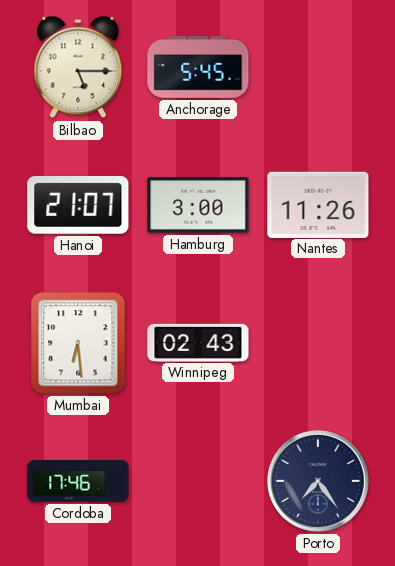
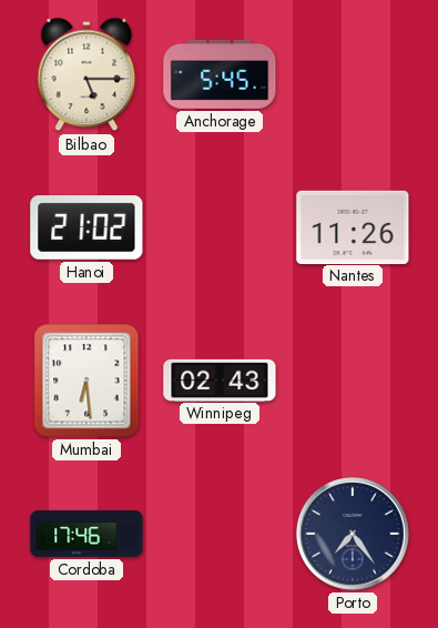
Hanoi: 21:07 -> 21:02
Hamburg: 3:00 -> none
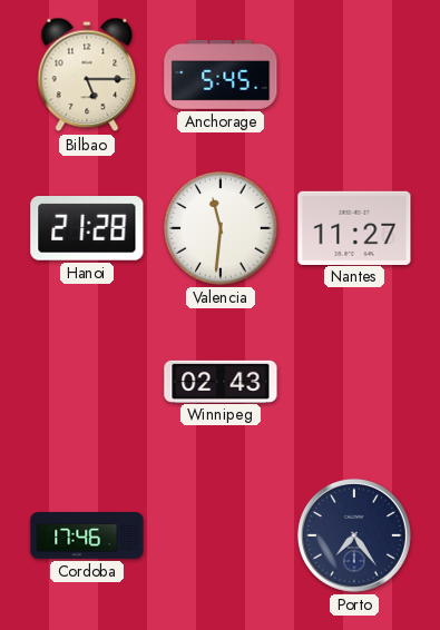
Hanoi: 21:02 -> 21:28
Valencia: none -> 11:31
Nantes: 11:26 -> 11:27
Mumbai: 6:29 -> none
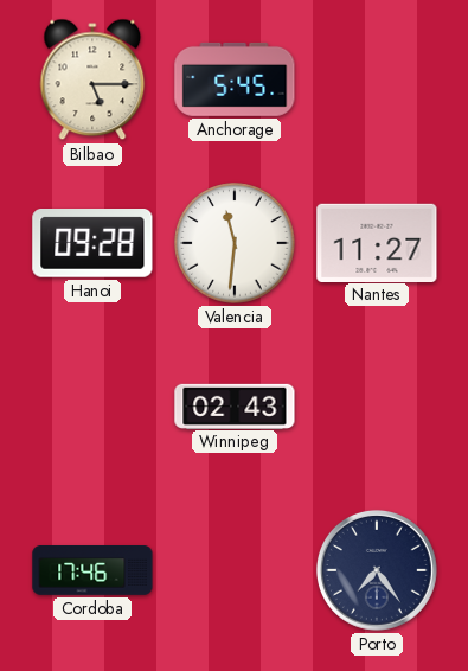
Hanoi: 21:28 -> 09:28
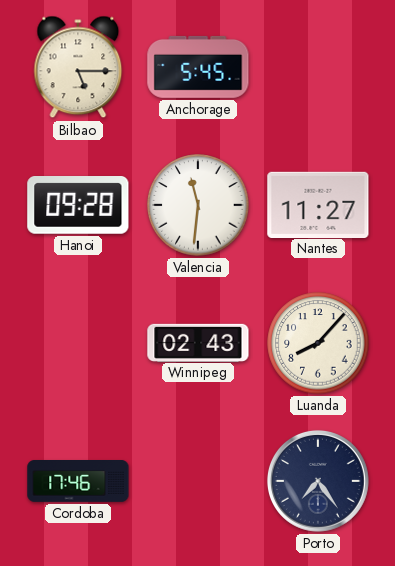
Luanda: none -> 8:07
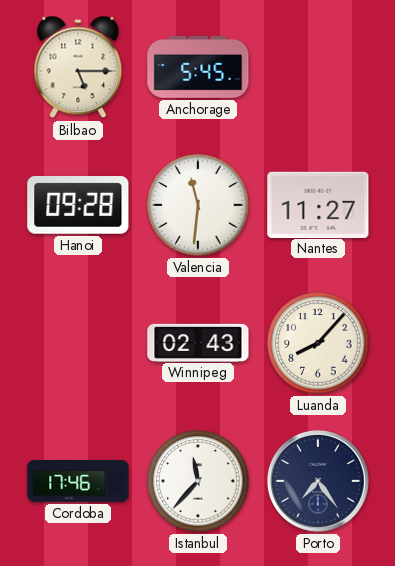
Istanbul: none -> 11:37
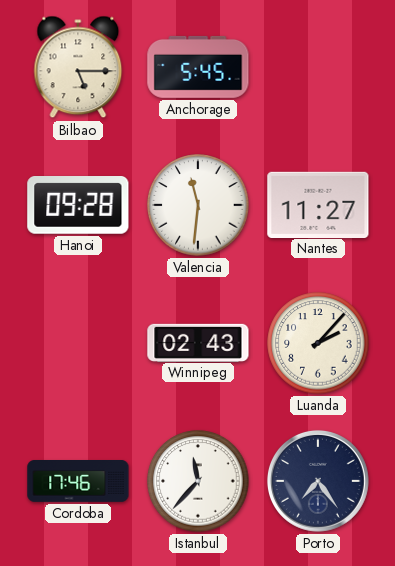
Luanda: 8:07 -> 2:07
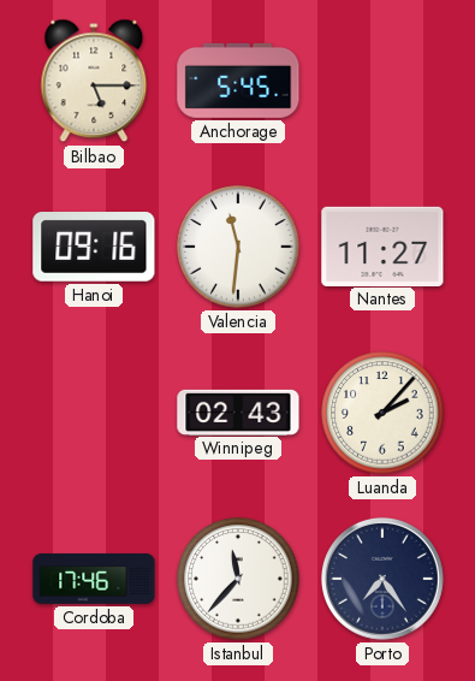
Hanoi: 09:28 -> 09:16
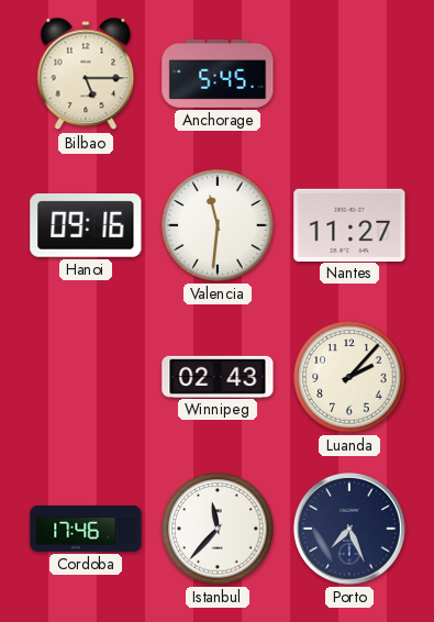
Porto: 7:24 -> 7:26
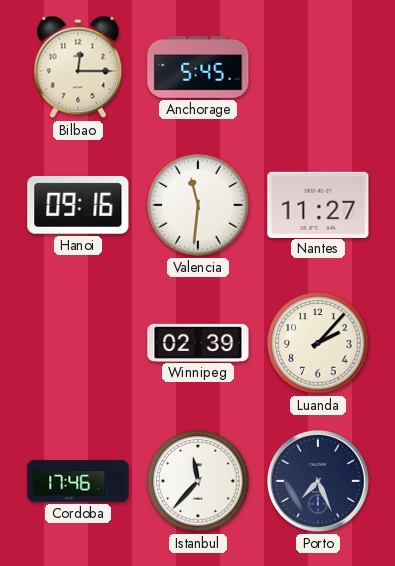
Bilbao: 5:15 -> 12:15
Winnipeg: 02:43 -> 02:39
